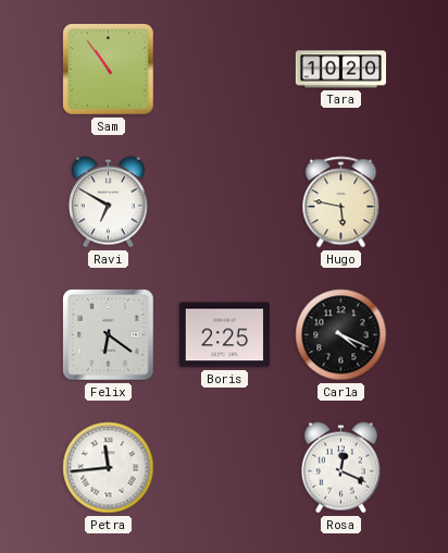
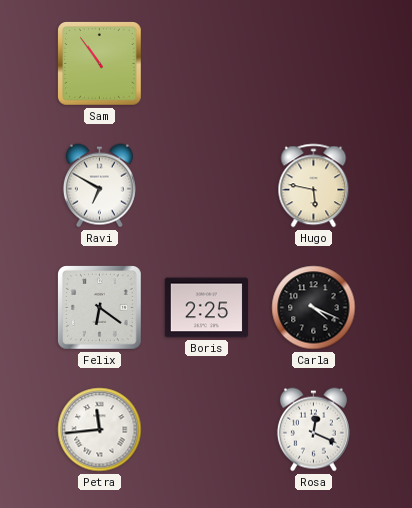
Tara: 10:20 -> none
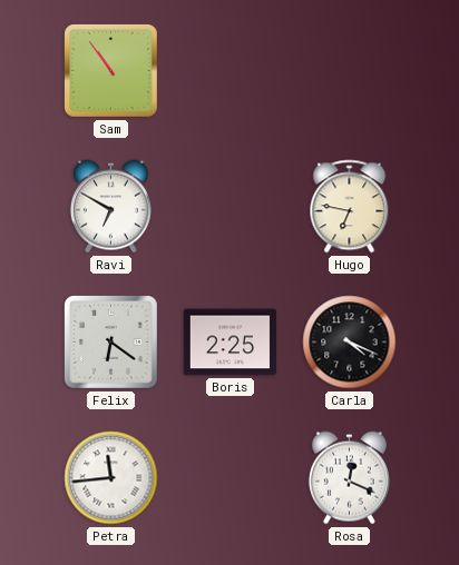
Hugo: 5:47 -> 6:47
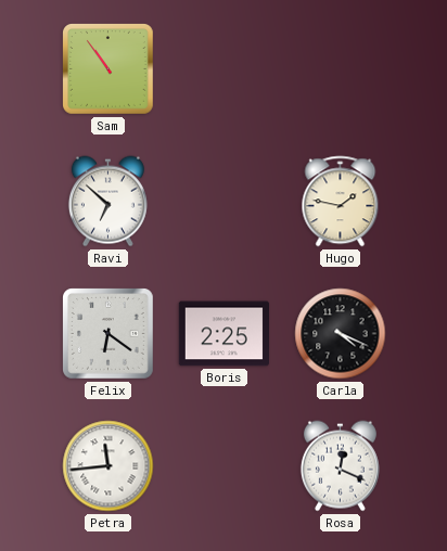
Ravi: 6:50 -> 6:52
Hugo: 6:47 -> 1:47
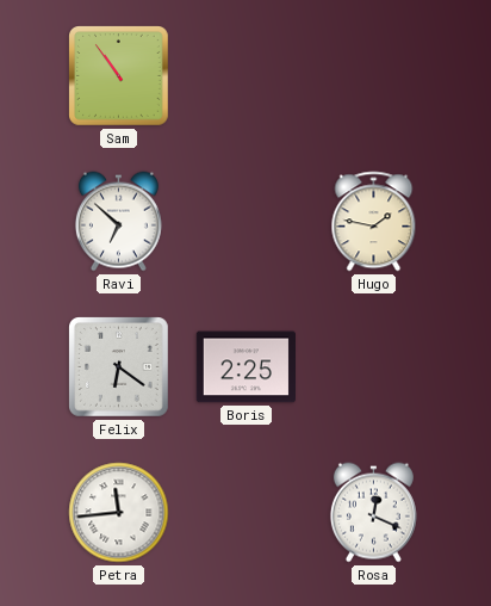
Carla: 4:19 -> none
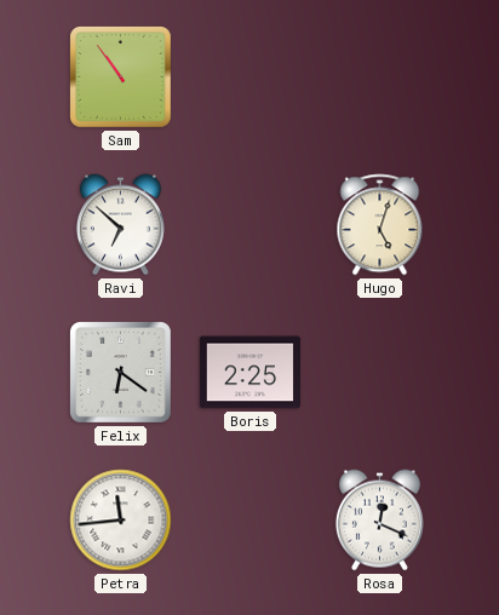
Hugo: 1:47 -> 5:03
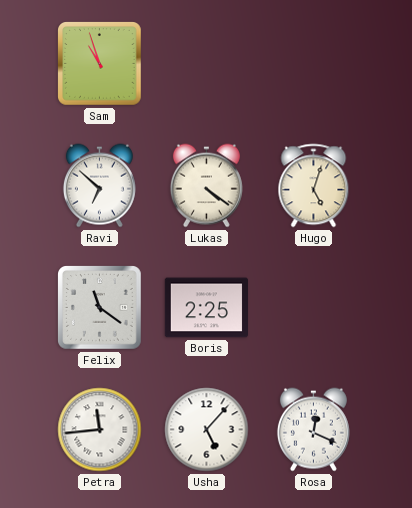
Sam: 10:54 -> 10:57
Lukas: none -> 4:21
Felix: 6:21 -> 11:21
Usha: none -> 5:07
